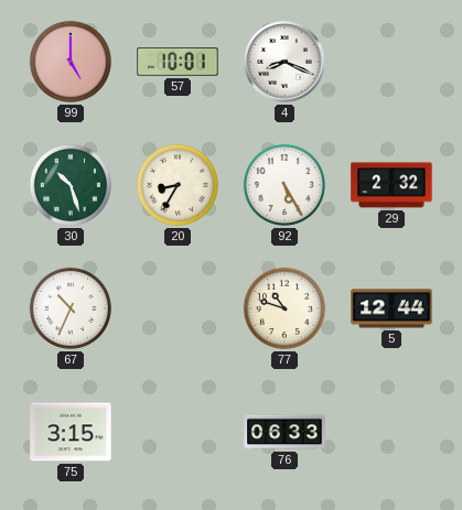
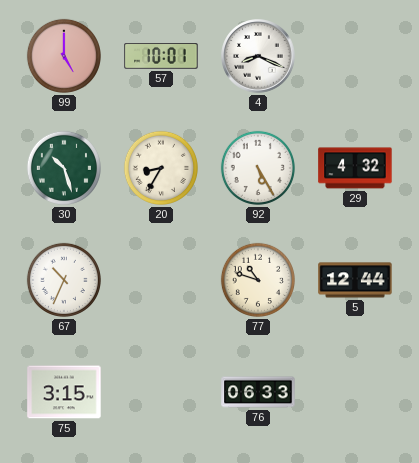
29: 2:32 -> 4:32
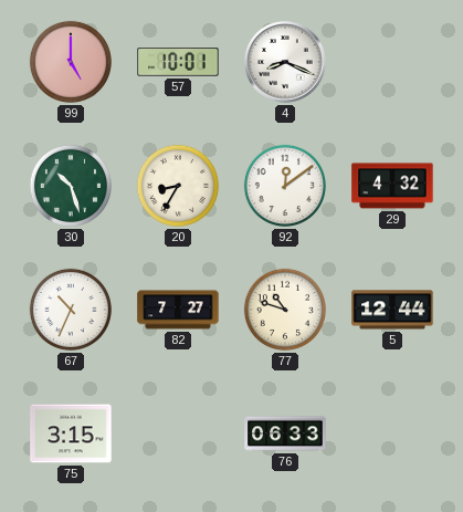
92: 5:25 -> 12:09
82: none -> 7:27
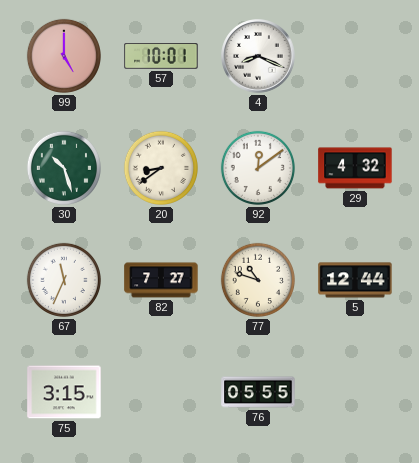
20: 8:35 -> 8:39
67: 10:34 -> 11:34
76: 06:33 -> 05:55
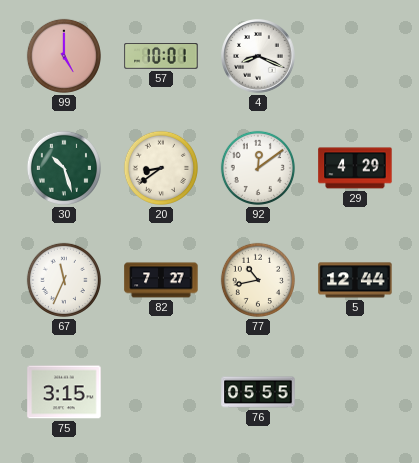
29: 4:32 -> 4:29
77: 10:48 -> 10:43
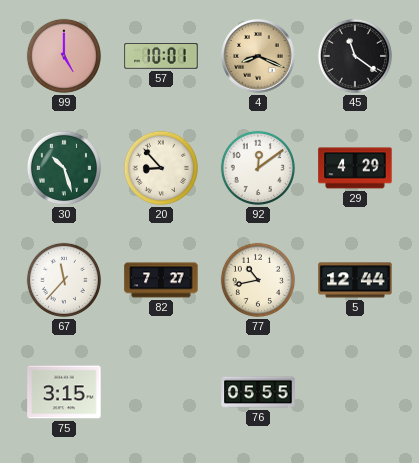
4 dial: white -> champagne
45: none -> 11:21
20: 8:39 -> 8:53
67: 11:34 -> 11:37
